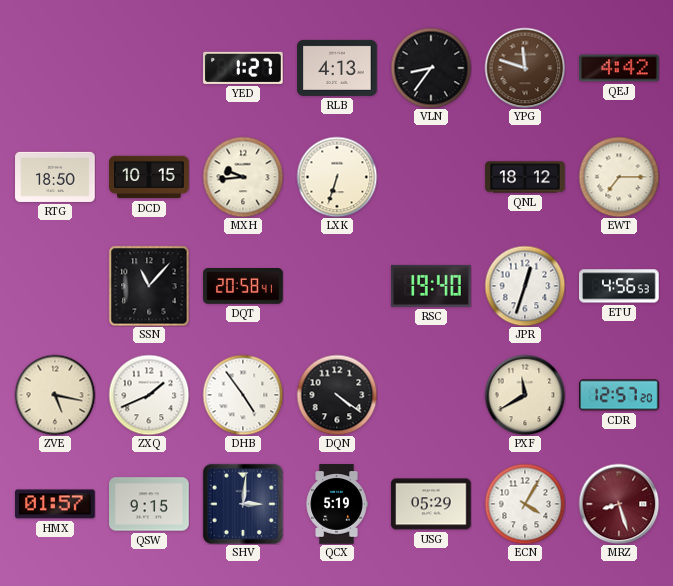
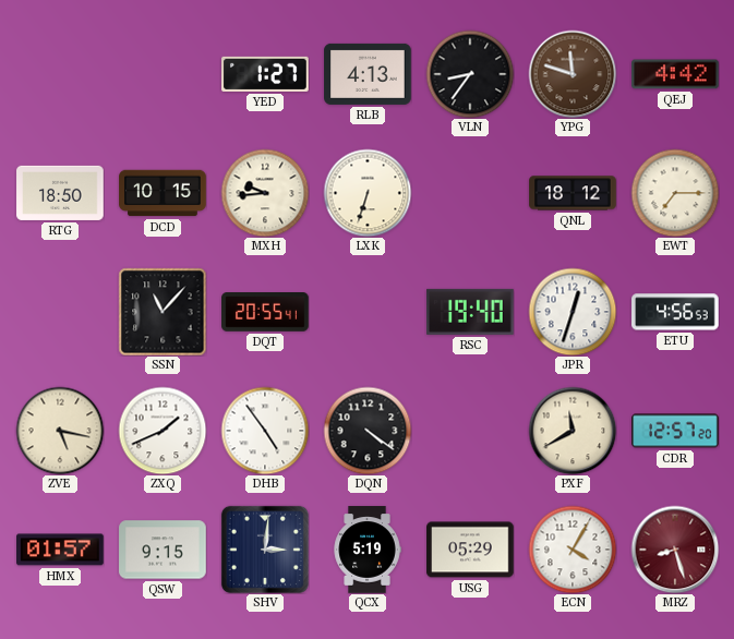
DQT: 20:58 -> 20:55
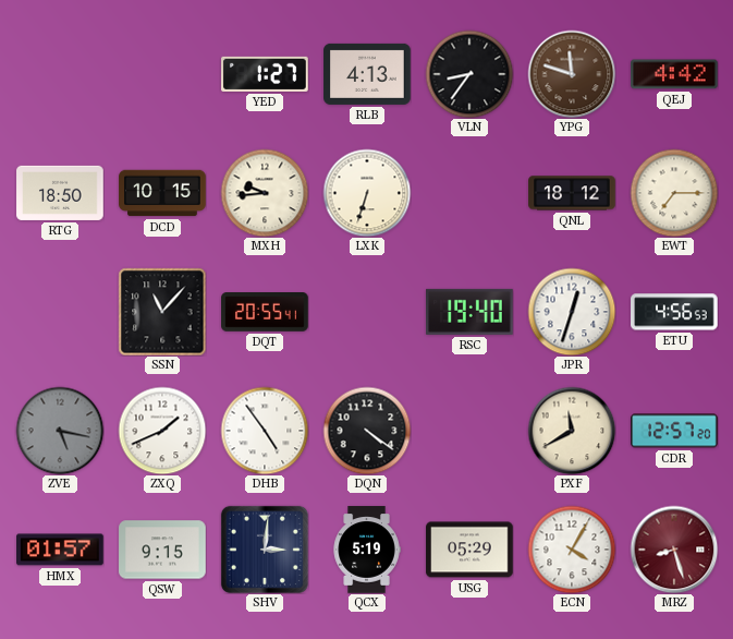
ZVE dial: cream -> grey
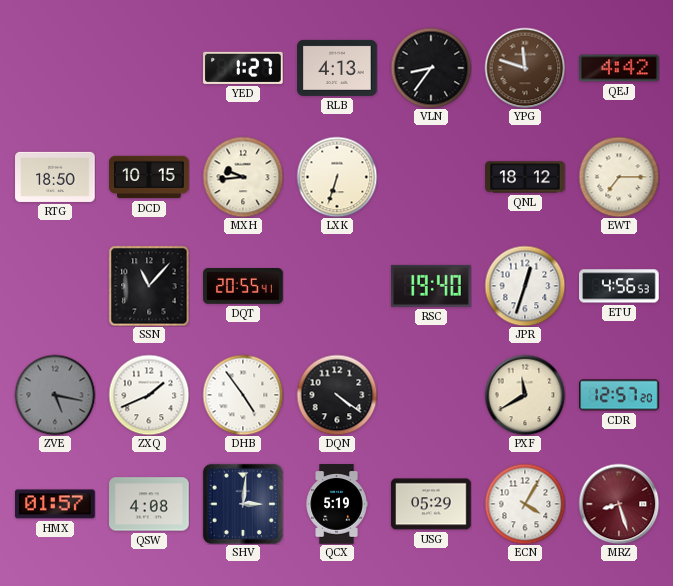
QSW: 9:15 -> 4:08
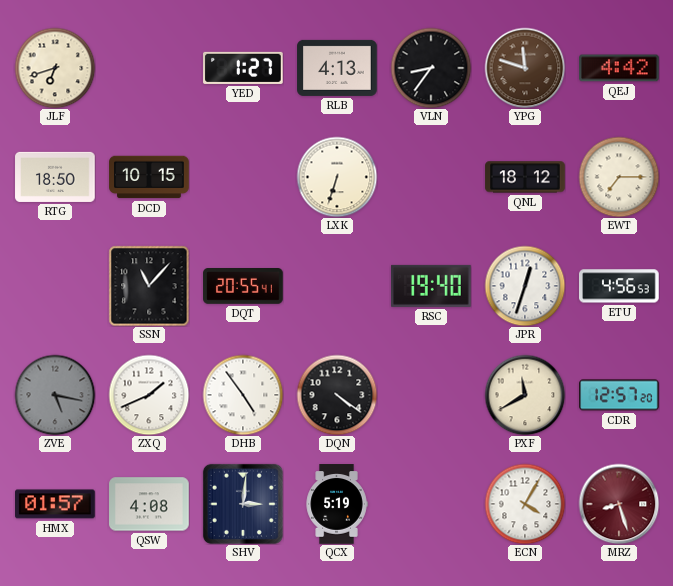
JLF: none -> 6:42
MXH: 9:44 -> none
USG: 05:29 -> none
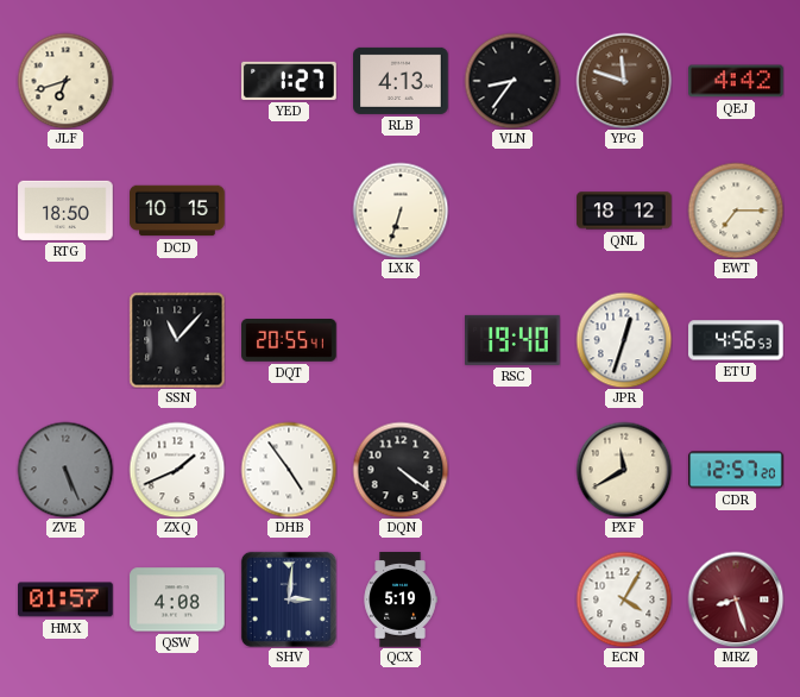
ZVE: 5:17 -> 5:26
